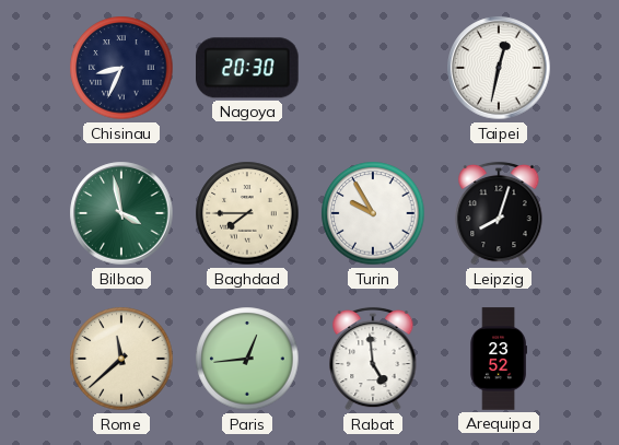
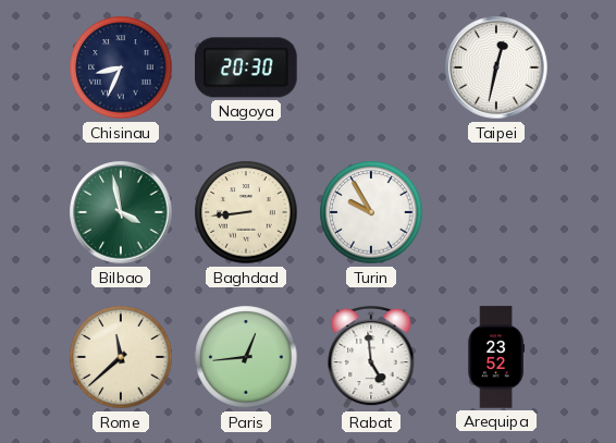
Baghdad: 7:45 -> 8:44
Leipzig: 8:03 -> none
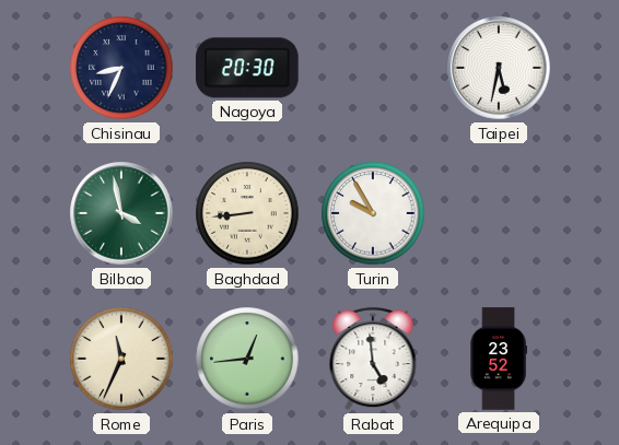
Taipei: 12:32 -> 5:32
Rome: 11:38 -> 11:34
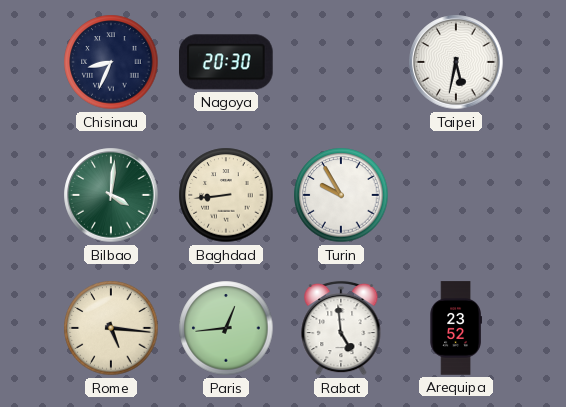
Bilbao: 3:58 -> 4:01
Rome: 11:34 -> 5:16
